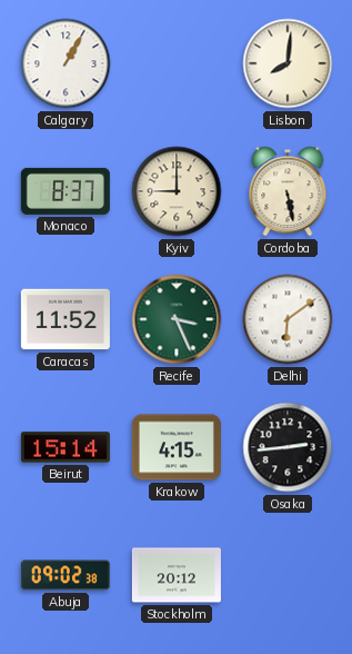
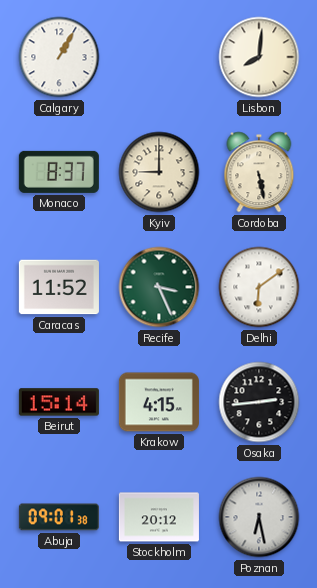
Abuja: 09:02 -> 09:01
Poznan: none -> 6:28
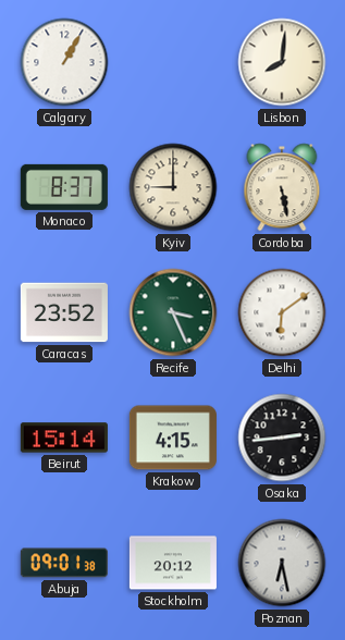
Caracas: 11:52 -> 23:52
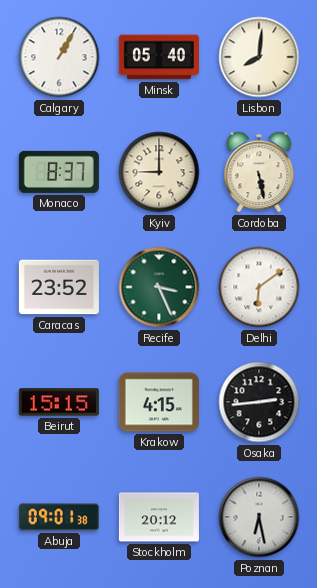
Minsk: none -> 05:40
Beirut: 15:14 -> 15:15
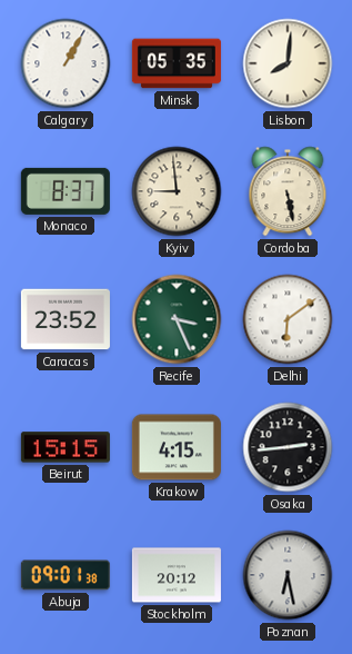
Minsk: 05:40 -> 05:35
Kyiv: 9:00 -> 8:59
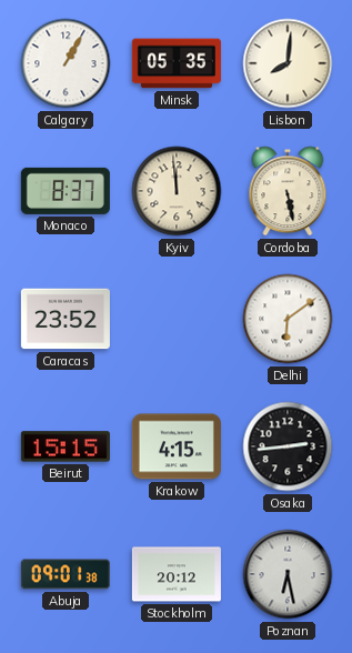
Kyiv: 8:59 -> 11:59
Recife: 3:26 -> none
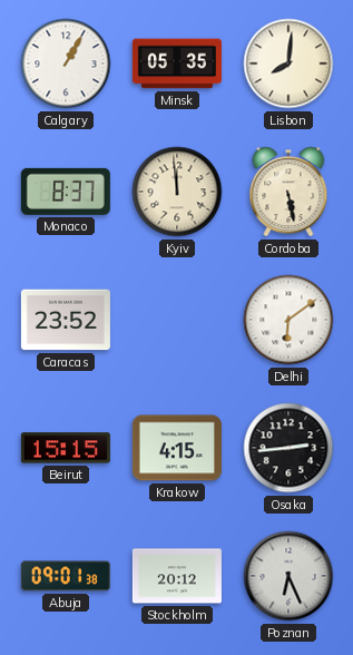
Poznan: 6:28 -> 6:26
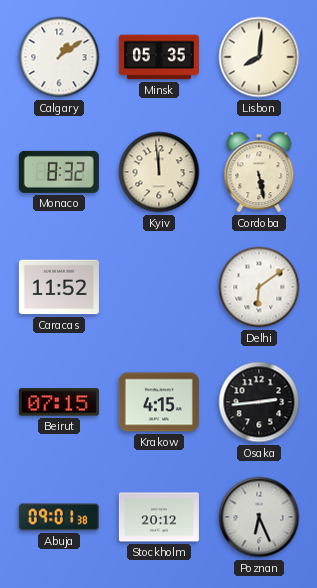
Calgary: 1:05 -> 1:09
Monaco: 8:37 -> 8:32
Caracas: 23:52 -> 11:52
Beirut: 15:15 -> 07:15
